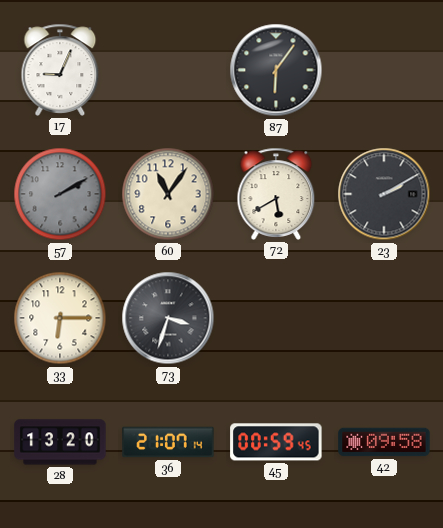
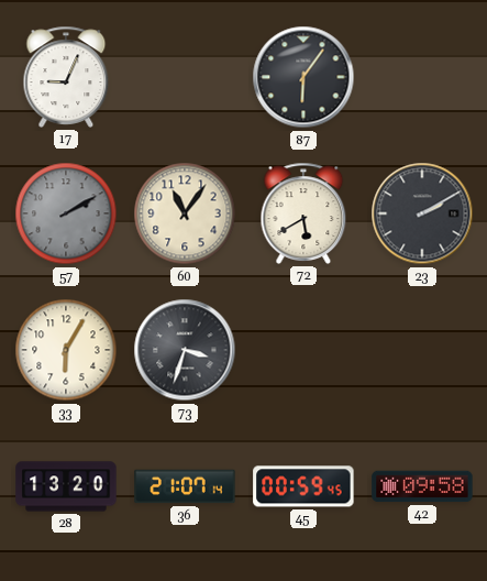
33: 6:15 -> 6:05
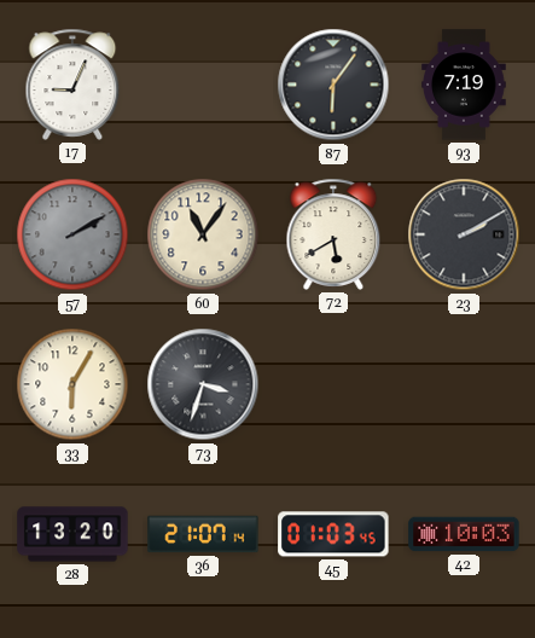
93: none -> 7:19
45: 00:59 -> 01:03
42: 09:58 -> 10:03
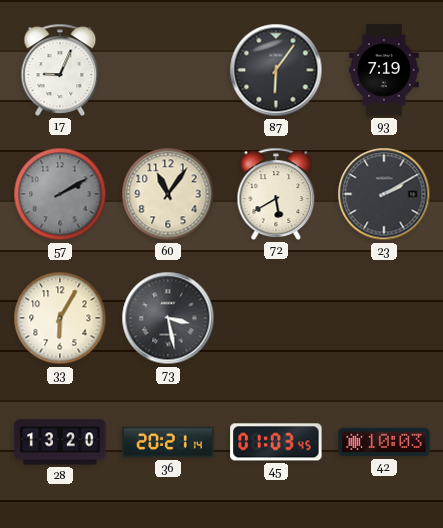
73: 3:33 -> 3:28
36: 21:07 -> 20:21
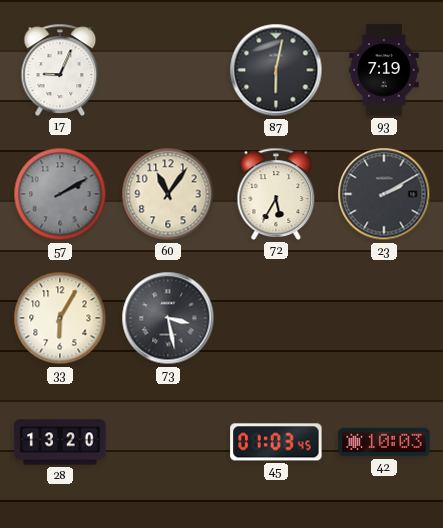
87: 6:06 -> 6:02
72: 5:40 -> 5:35
36: 20:21 -> none
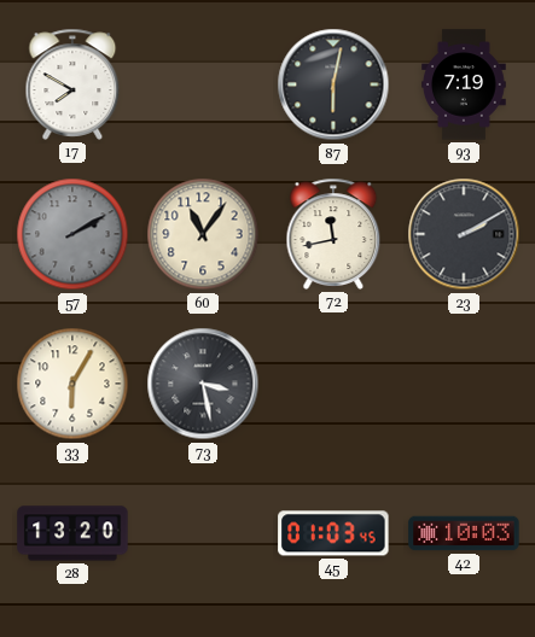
17: 9:04 -> 7:50
72: 5:35 -> 11:43
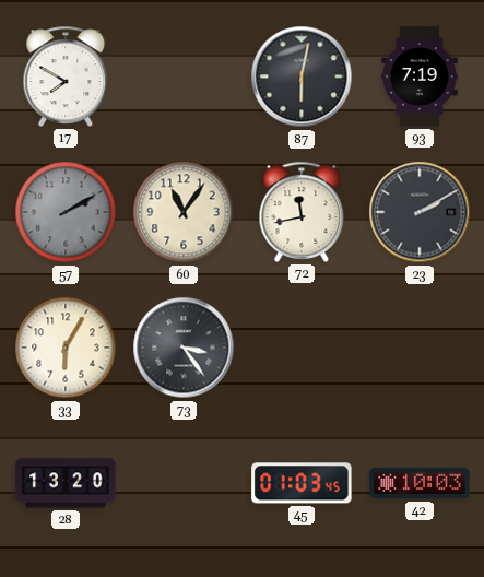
73: 3:28 -> 3:24
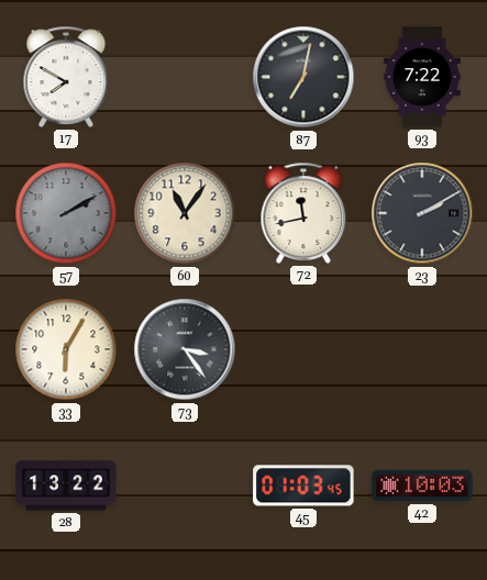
87: 6:02 -> 7:02
93: 7:19 -> 7:22
28: 13:20 -> 13:22
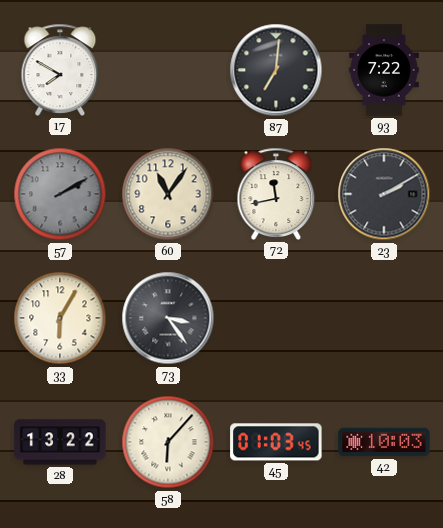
87: 7:02 -> 7:01
58: none -> 6:07
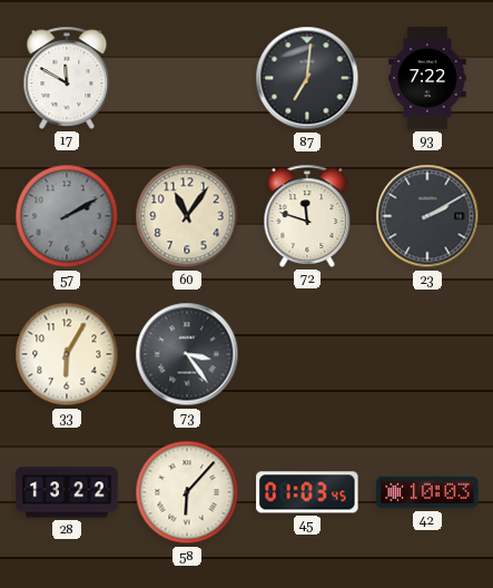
17: 7:50 -> 11:50
72: 11:43 -> 11:48
